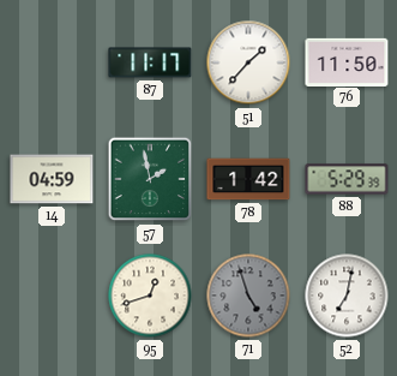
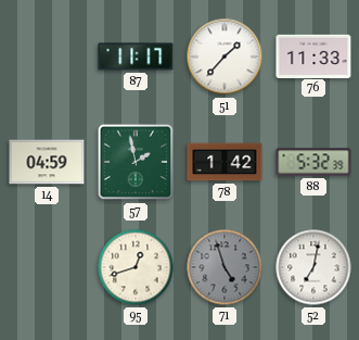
76: 11:50 -> 11:33
88: 5:29 -> 5:32
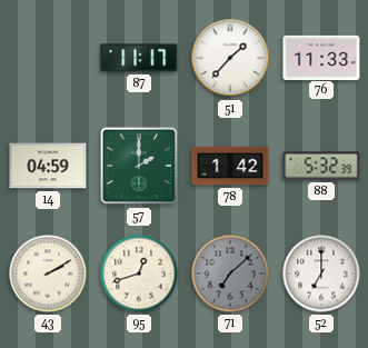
57: 1:58 -> 2:00
43: none -> 2:10
71: 4:57 -> 7:08
52: 7:02 -> 7:00
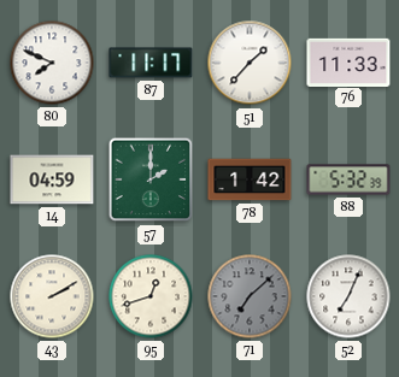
80: none -> 7:49
52: 7:00 -> 7:04
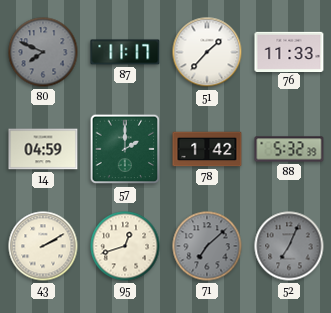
80 dial: white -> grey
52 dial: white -> grey
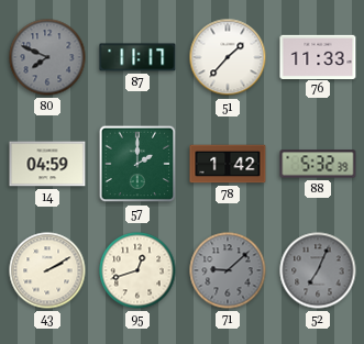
71: 7:08 -> 9:08
